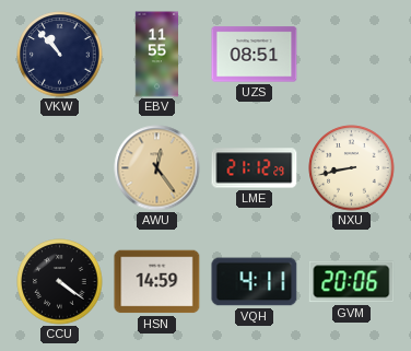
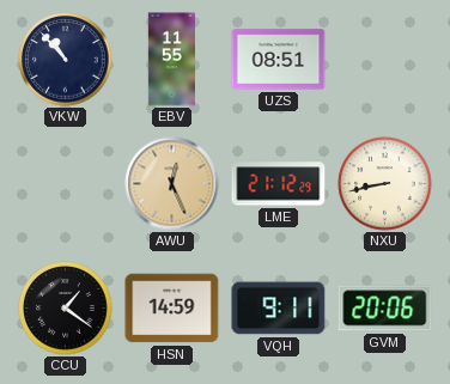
AWU: 12:24 -> 12:26
CCU: 4:21 -> 1:21
VQH: 4:11 -> 9:11
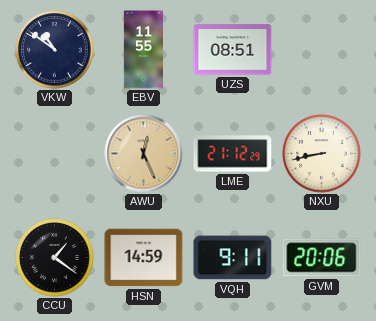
VKW: 10:53 -> 10:51
